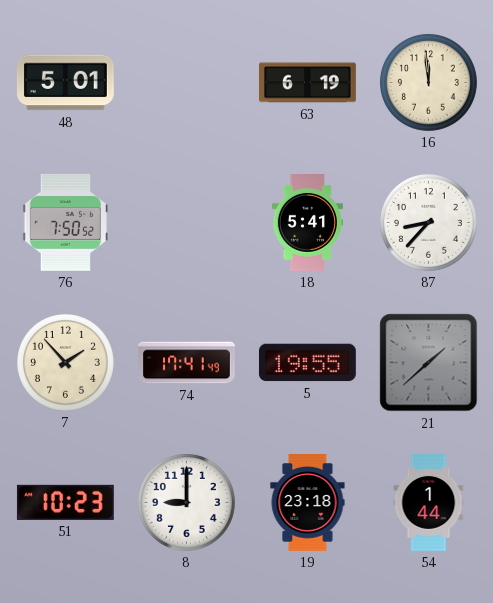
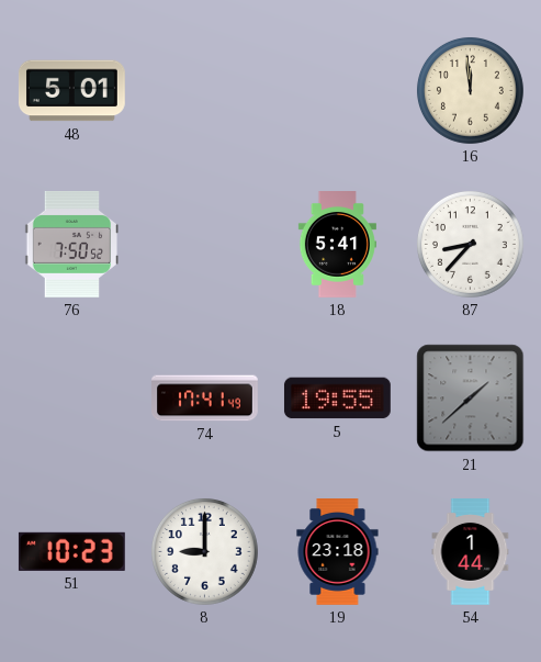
63: 6:19 -> none
7: 1:53 -> none
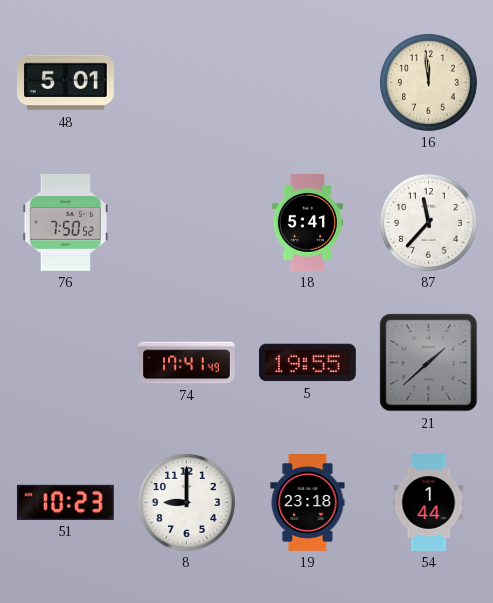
87: 8:37 -> 11:37
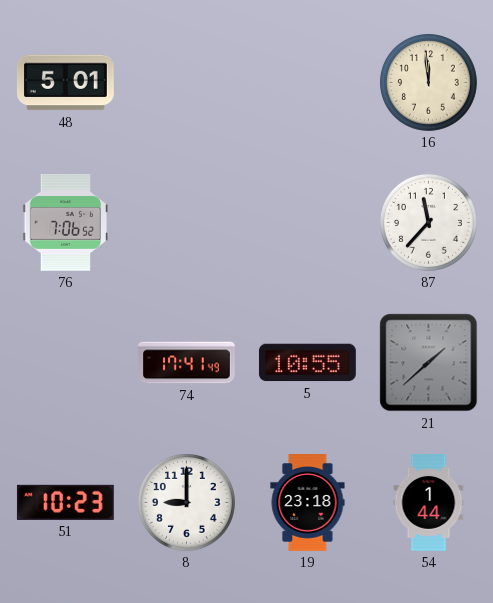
76: 7:50 -> 7:06
18: 5:41 -> none
5: 19:55 -> 10:55
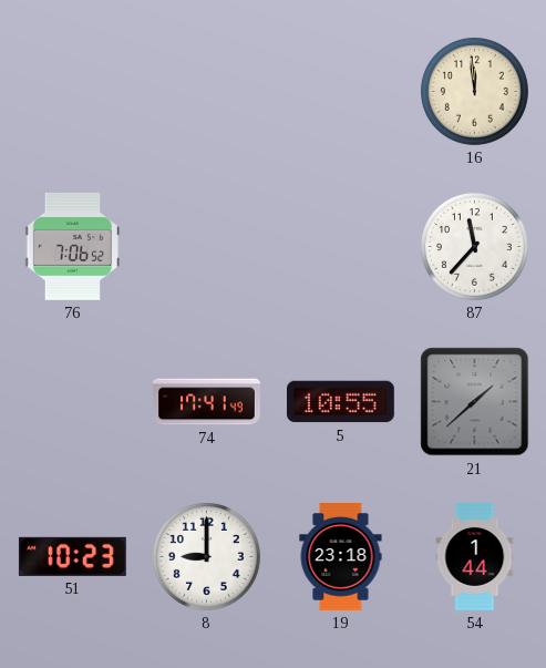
48: 5:01 -> none
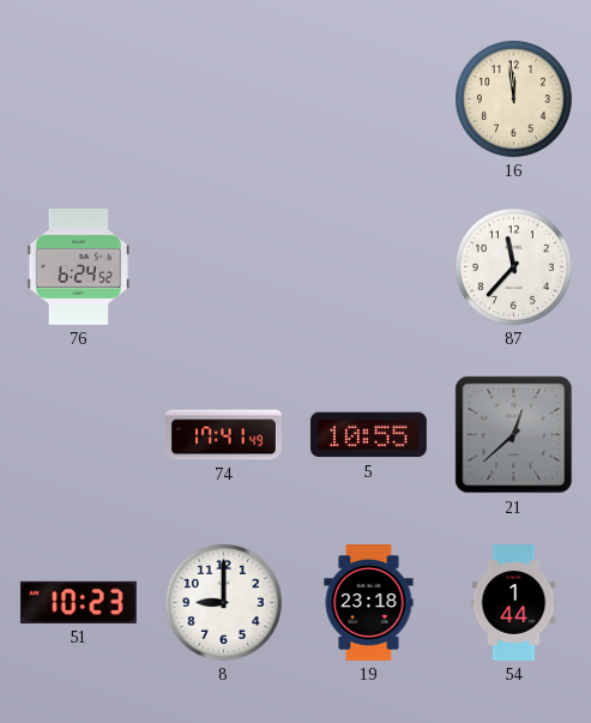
76: 7:06 -> 6:24
21: 1:38 -> 12:38
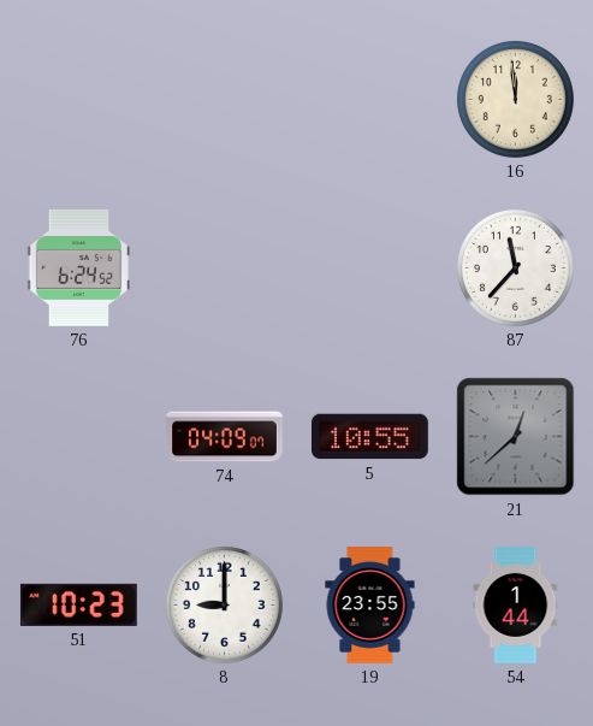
74: 17:41 -> 04:09
19: 23:18 -> 23:55
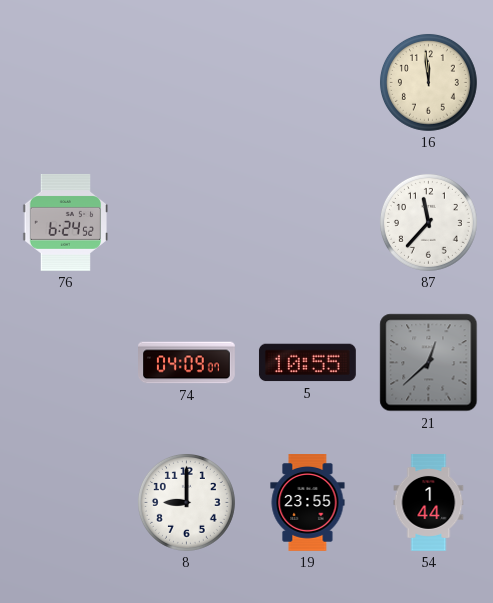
51: 10:23 -> none
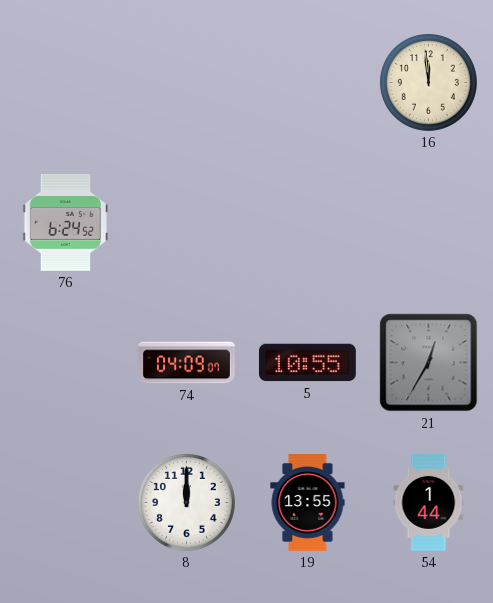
87: 11:37 -> none
21: 12:38 -> 12:35
8: 9:00 -> 12:00
19: 23:55 -> 13:55
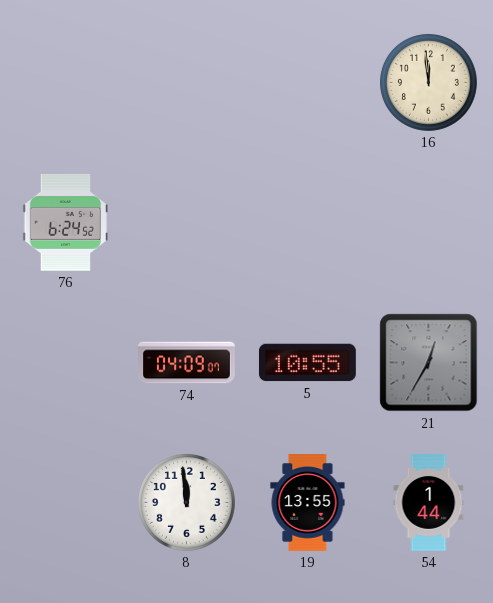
8: 12:00 -> 11:59
